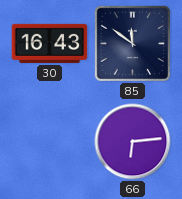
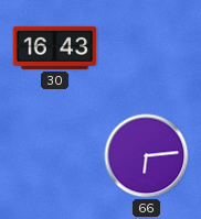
85: 11:51 -> none
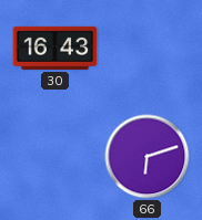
66: 6:14 -> 6:12
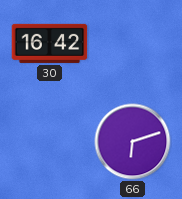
30: 16:43 -> 16:42
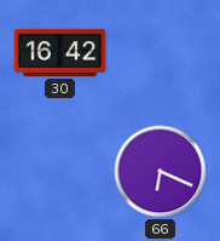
66: 6:12 -> 6:19
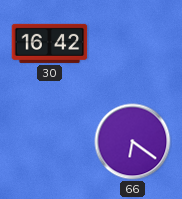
66: 6:19 -> 6:21
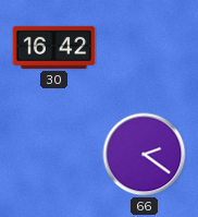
66: 6:21 -> 2:21
